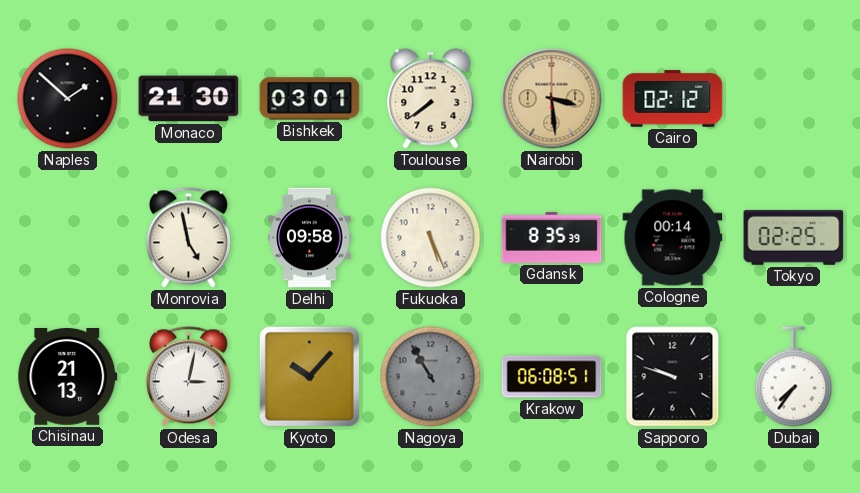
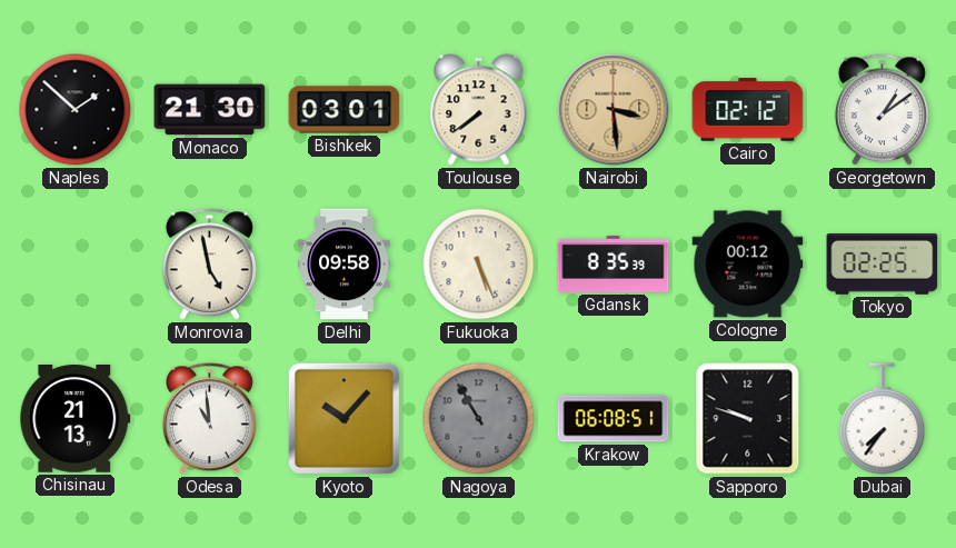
Georgetown: none -> 1:09
Cologne: 00:14 -> 00:12
Odesa: 3:02 -> 10:59
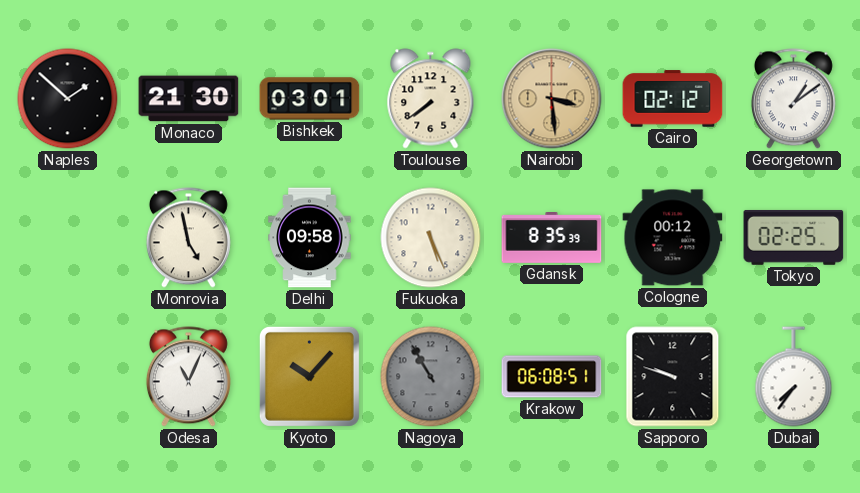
Chisinau: 21:13 -> none
Odesa: 10:59 -> 11:04
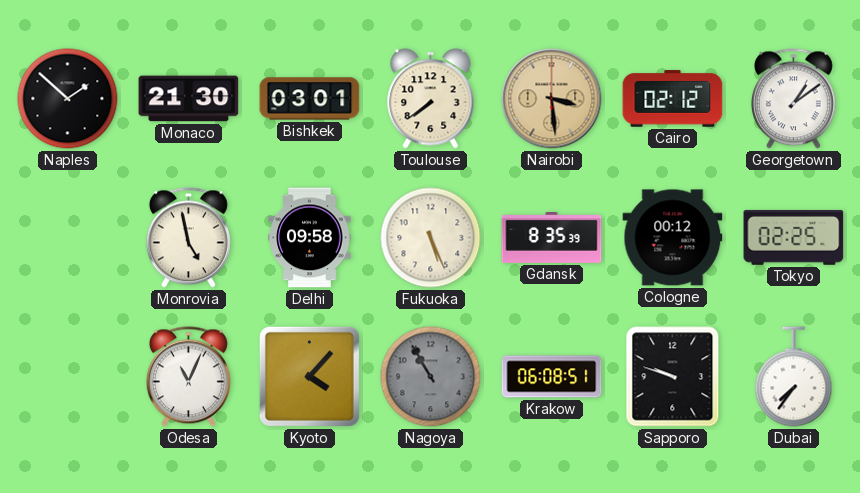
Kyoto: 10:07 -> 4:07
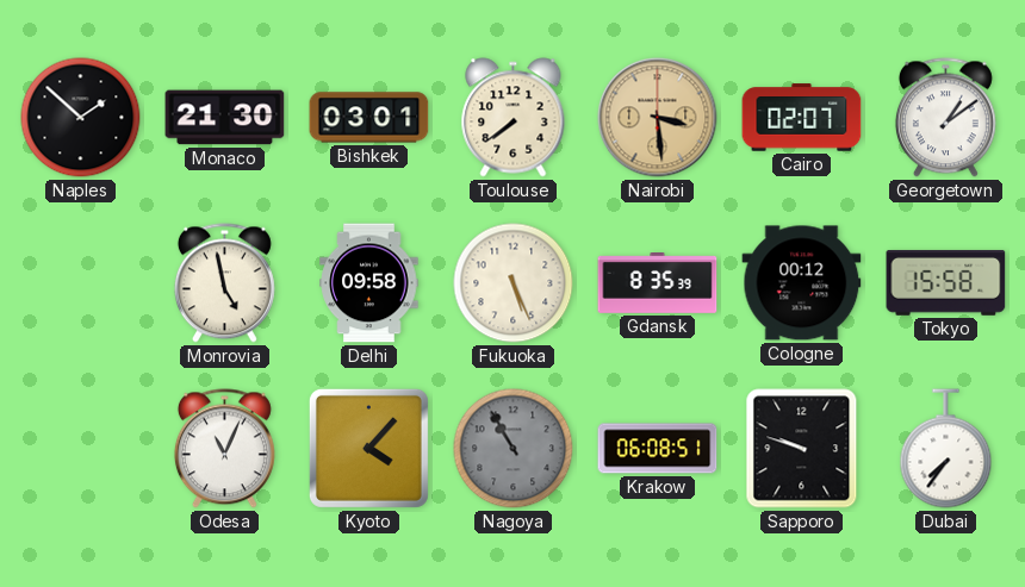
Cairo: 02:12 -> 02:07
Tokyo: 02:25 -> 15:58
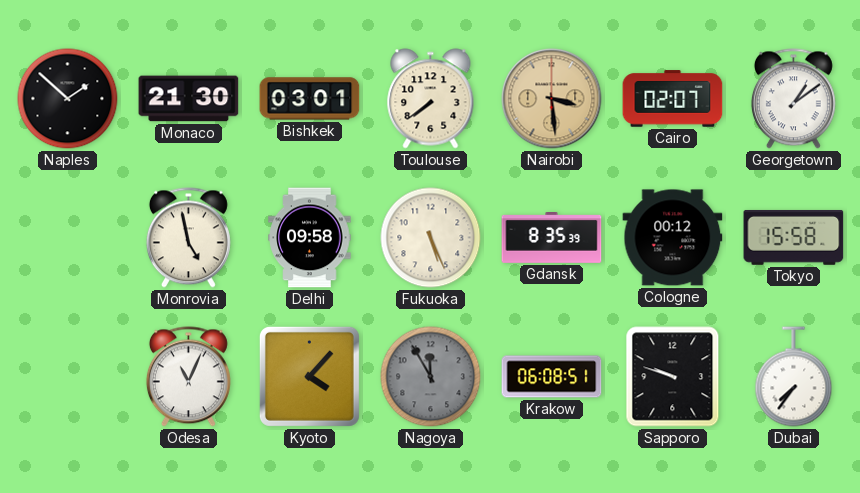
Nagoya: 10:55 -> 11:55
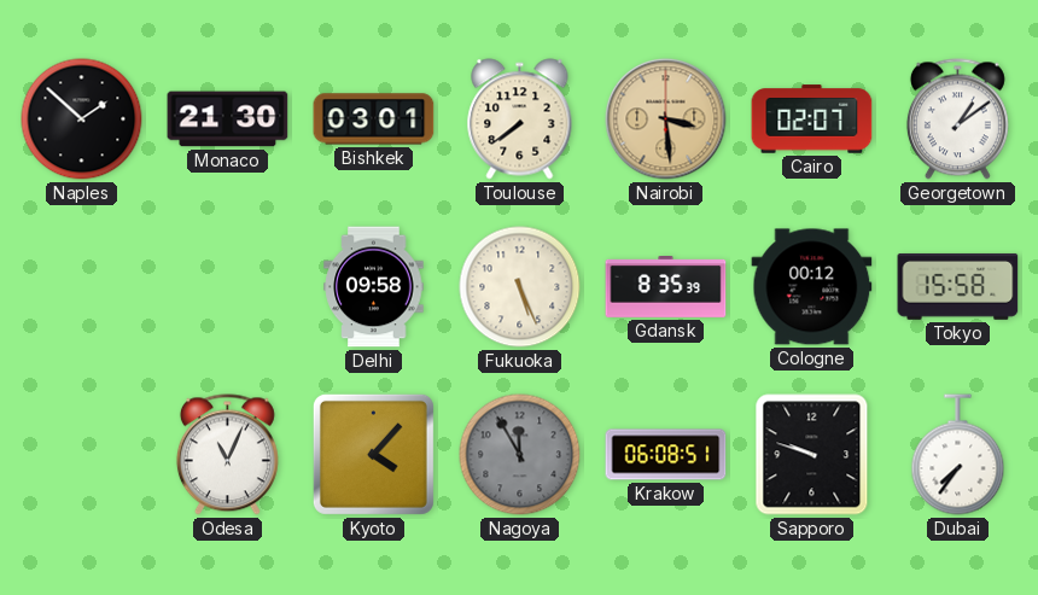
Monrovia: 4:58 -> none
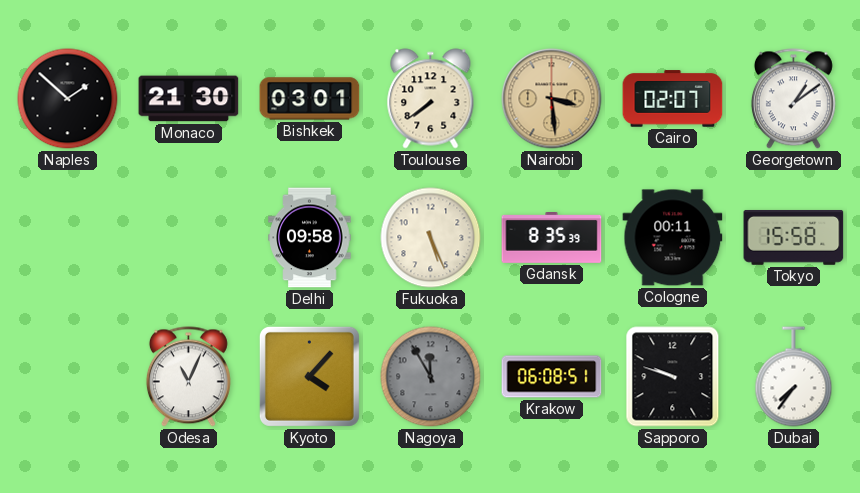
Cologne: 00:12 -> 00:11
